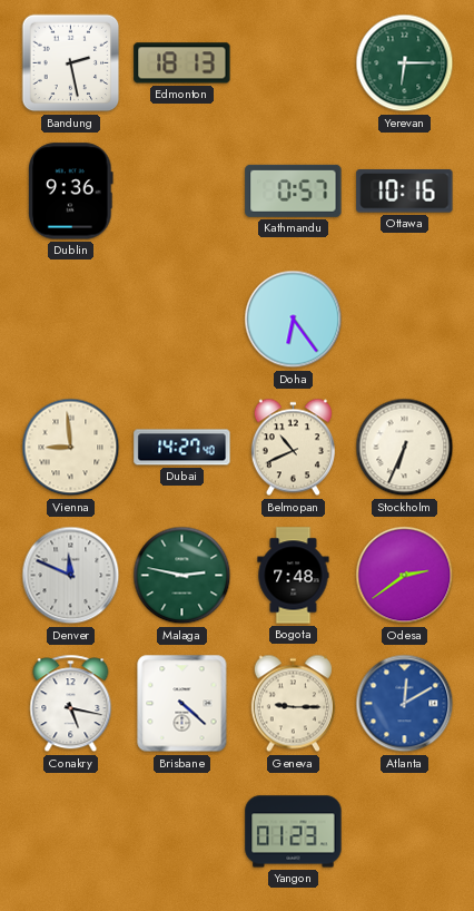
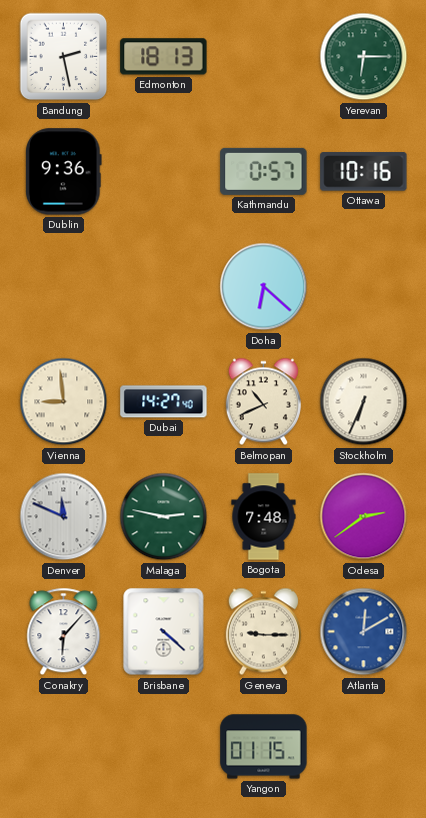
Doha: 6:24 -> 6:22
Conakry: 5:17 -> 6:07
Yangon: 01:23 -> 01:15
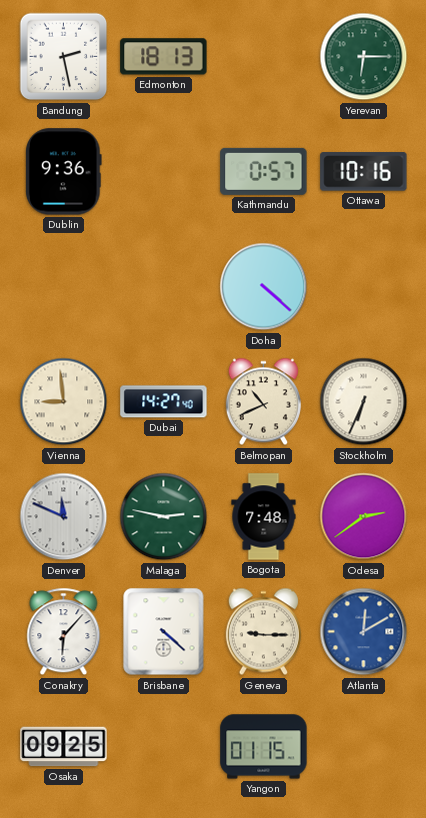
Doha: 6:22 -> 4:22
Osaka: none -> 09:25
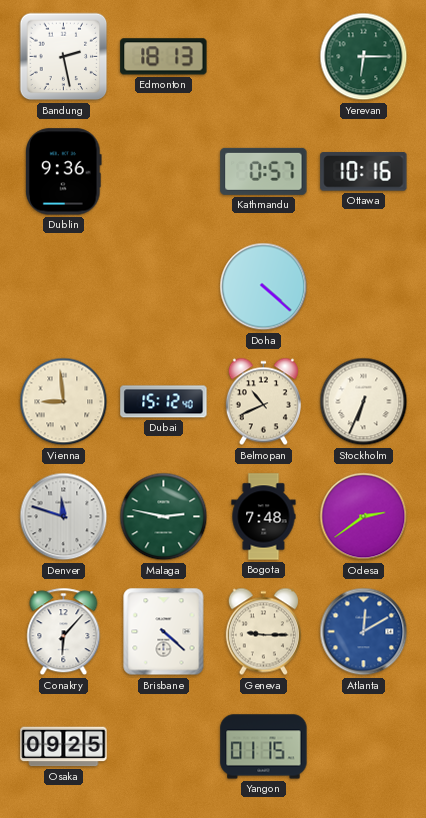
Dubai: 14:27 -> 15:12
Denver: 11:49 -> 11:48
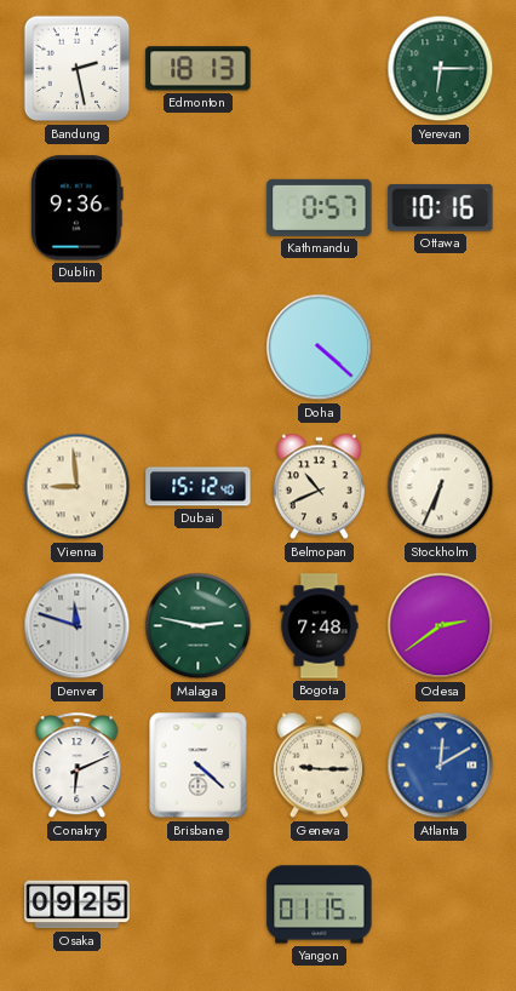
Conakry: 6:07 -> 6:11
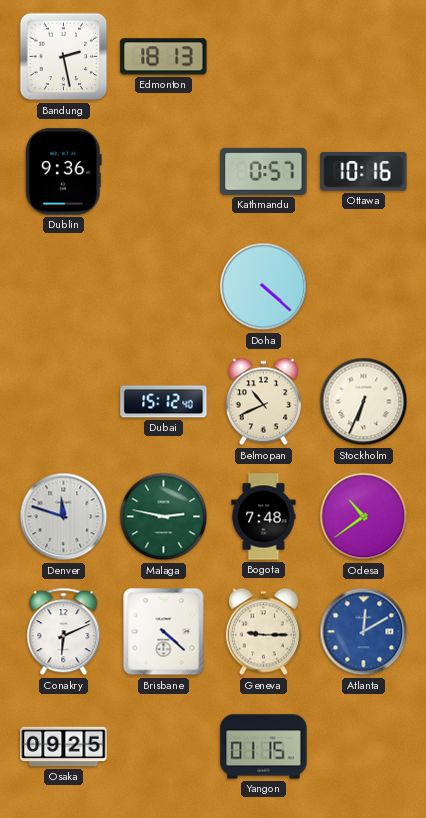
Yerevan: 6:15 -> none
Vienna: 8:59 -> none
Odesa: 2:39 -> 10:39
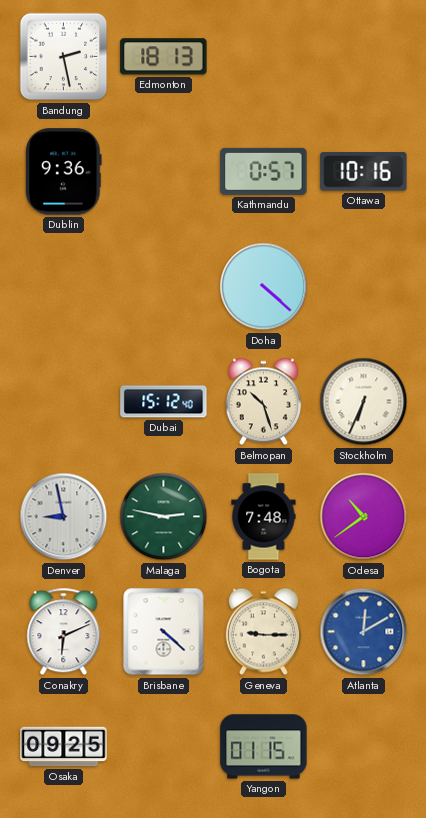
Belmopan: 10:41 -> 10:27
Denver: 11:48 -> 8:58
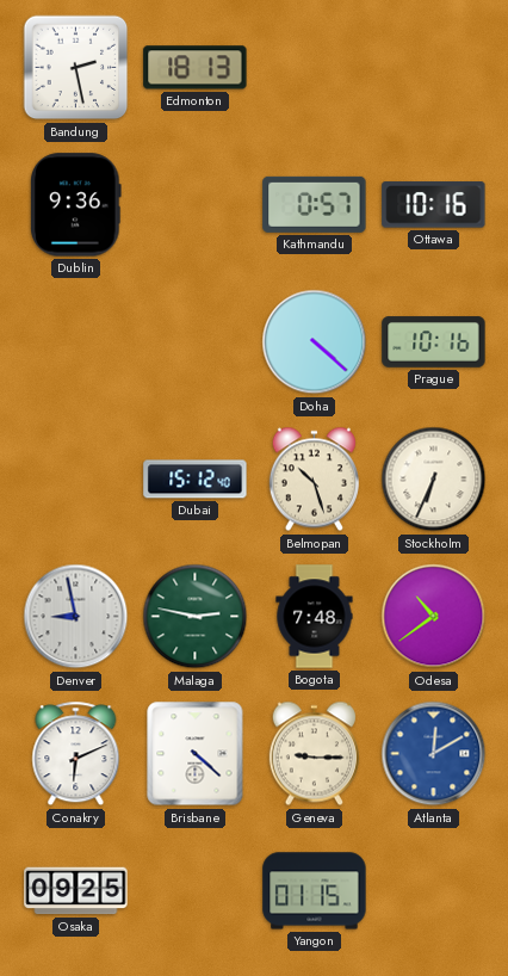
Prague: none -> 10:16
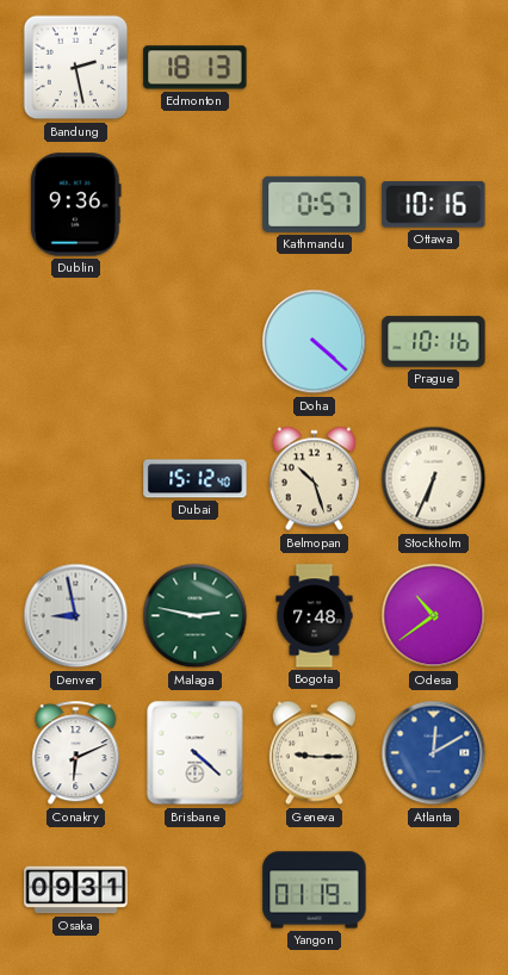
Osaka: 09:25 -> 09:31
Yangon: 01:15 -> 01:19
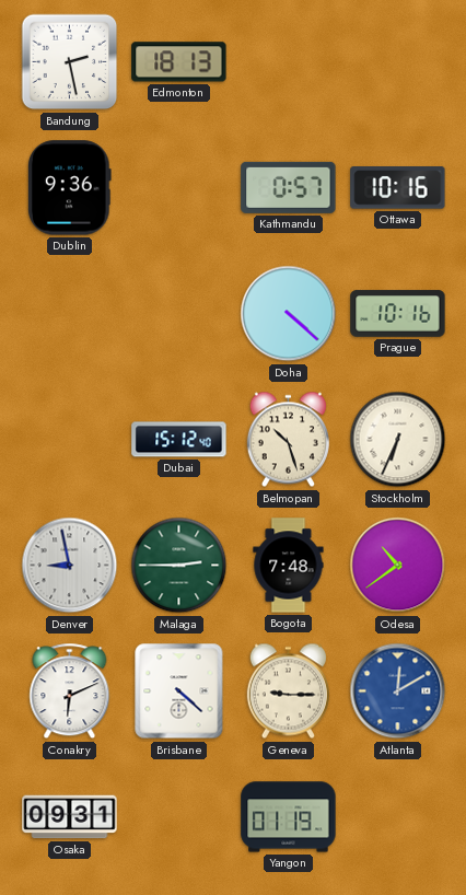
Malaga: 2:47 -> 2:45
